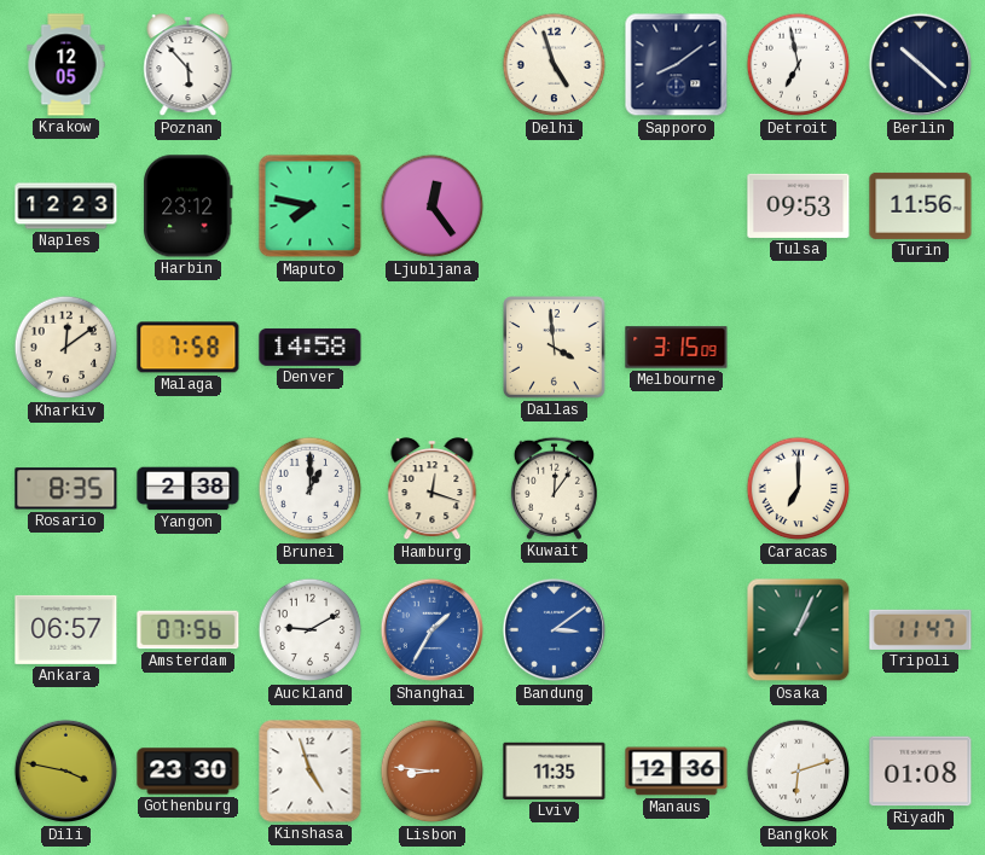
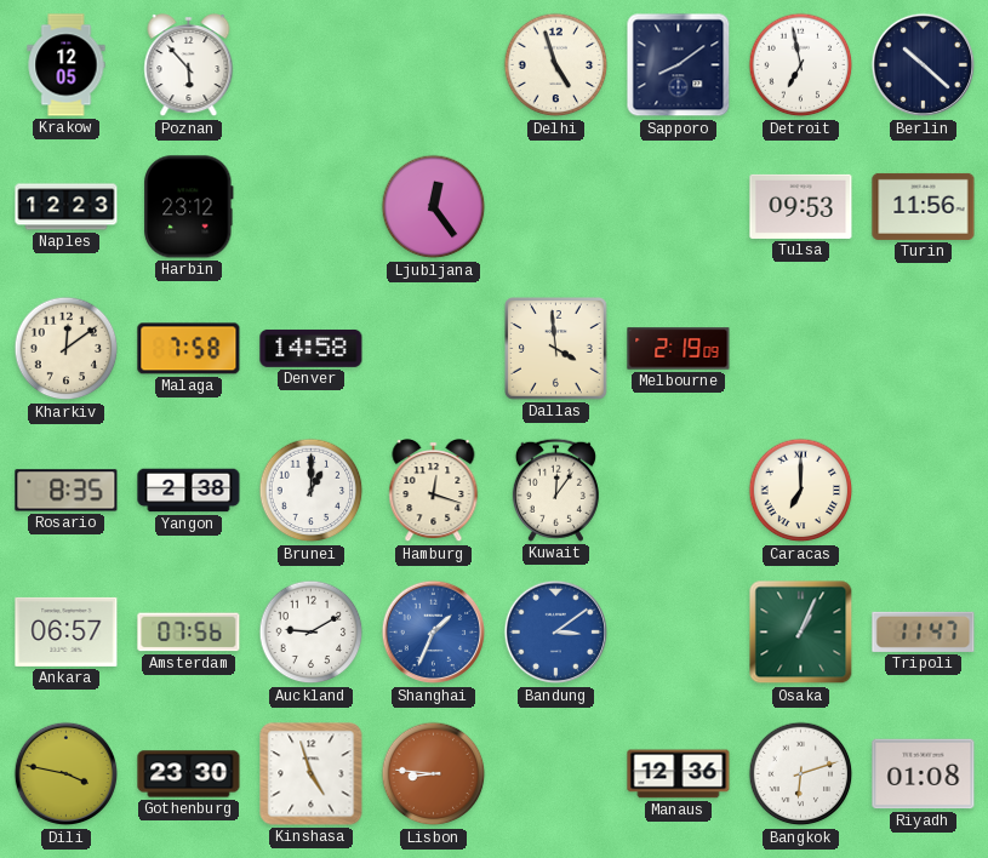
Maputo: 7:47 -> none
Melbourne: 3:15 -> 2:19
Shanghai: 1:35 -> 1:34
Lviv: 11:35 -> none
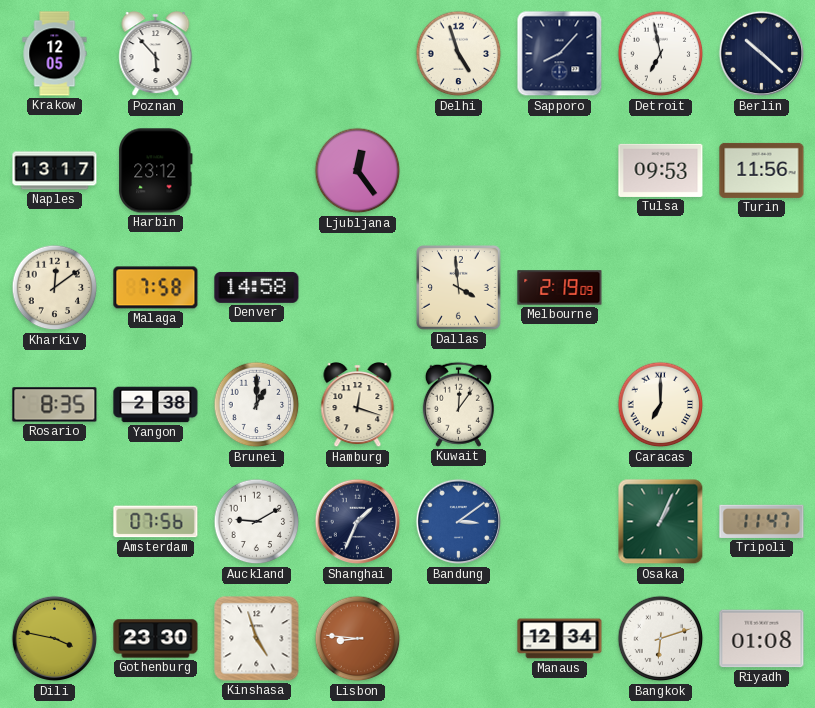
Sapporo: 8:09 -> 8:07
Naples: 12:23 -> 13:17
Ankara: 06:57 -> none
Shanghai dial: blue -> navy
Manaus: 12:36 -> 12:34
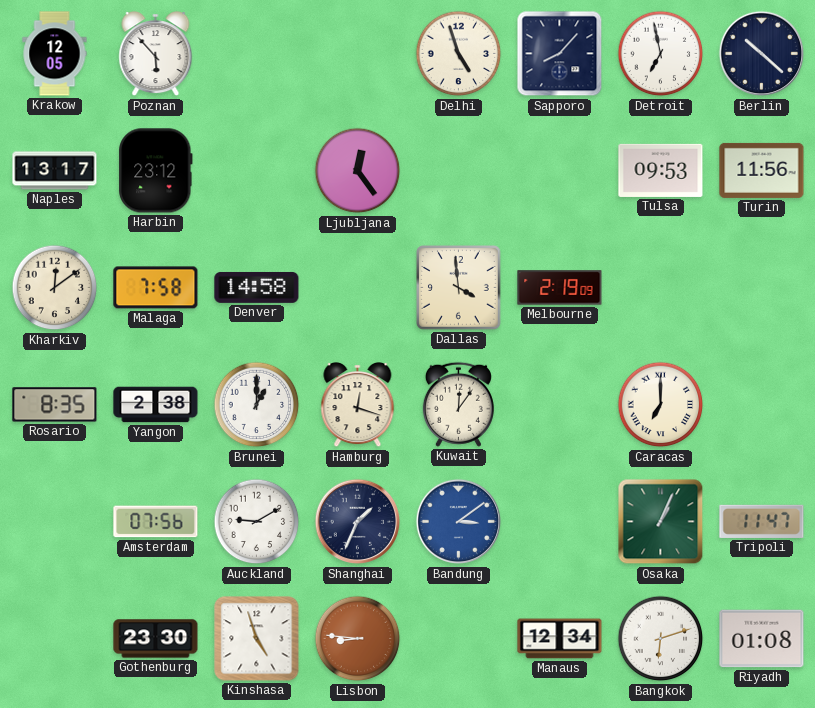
Dili: 3:47 -> none
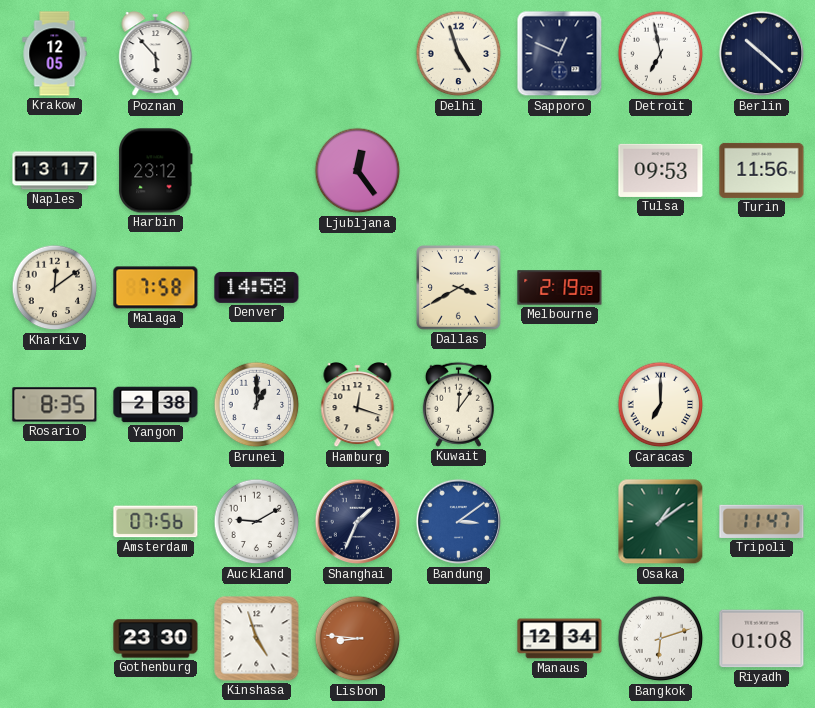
Sapporo: 8:07 -> 12:49
Dallas: 3:59 -> 3:40
Osaka: 1:04 -> 1:09
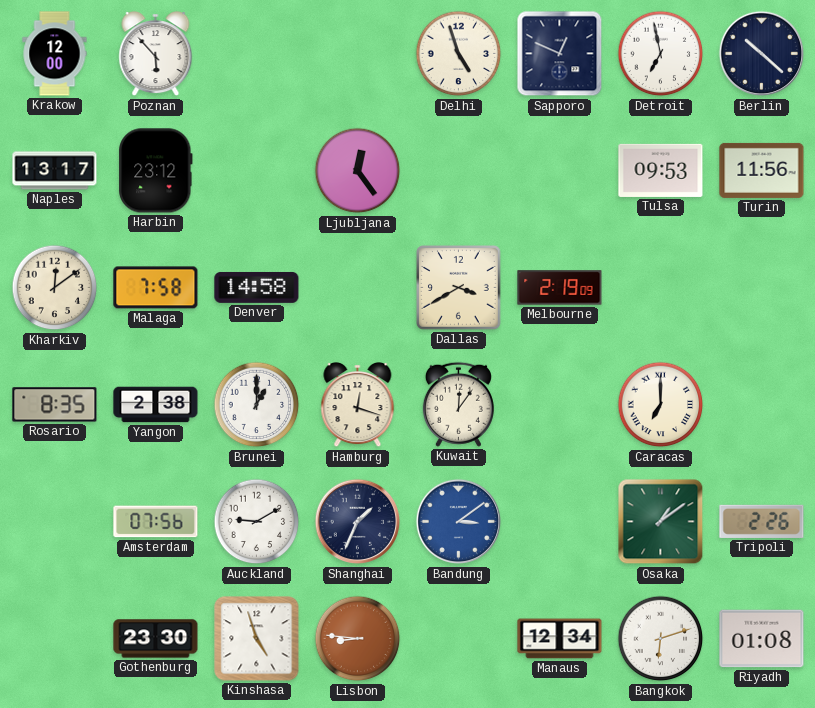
Krakow: 12:05 -> 12:00
Tripoli: 11:47 -> 2:26
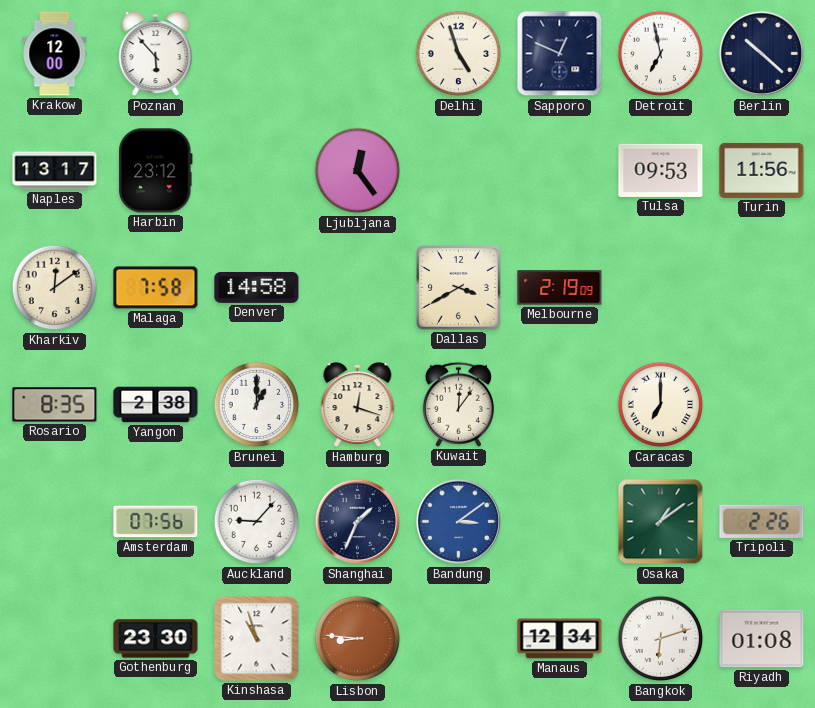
Auckland: 9:10 -> 9:07
Kinshasa: 4:57 -> 10:57
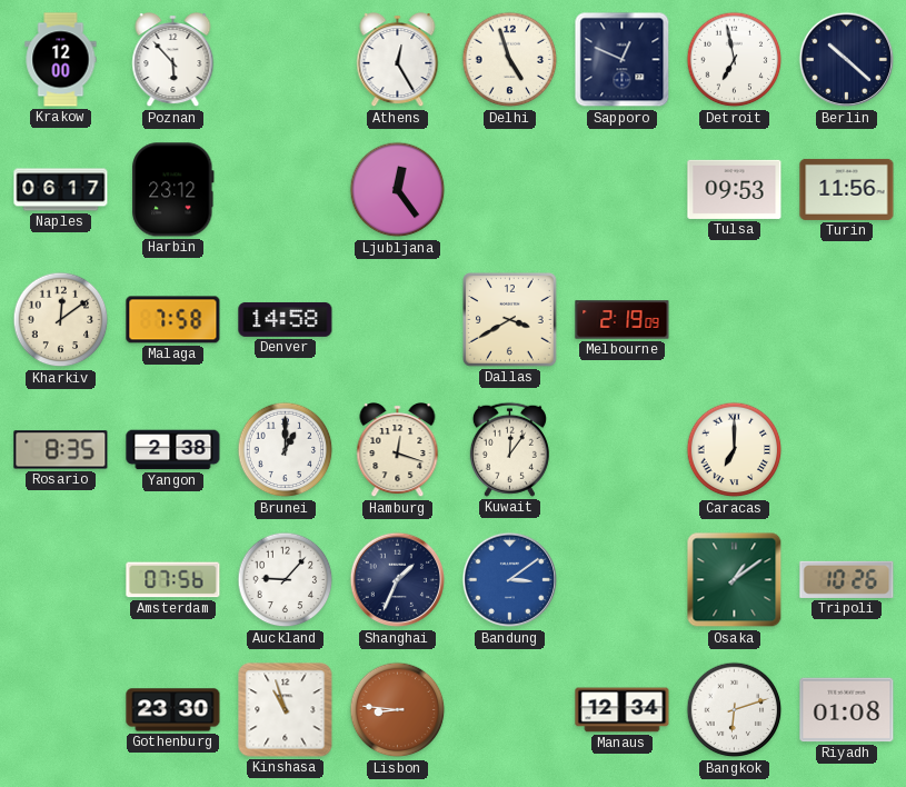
Athens: none -> 12:25
Naples: 13:17 -> 06:17
Tripoli: 2:26 -> 10:26
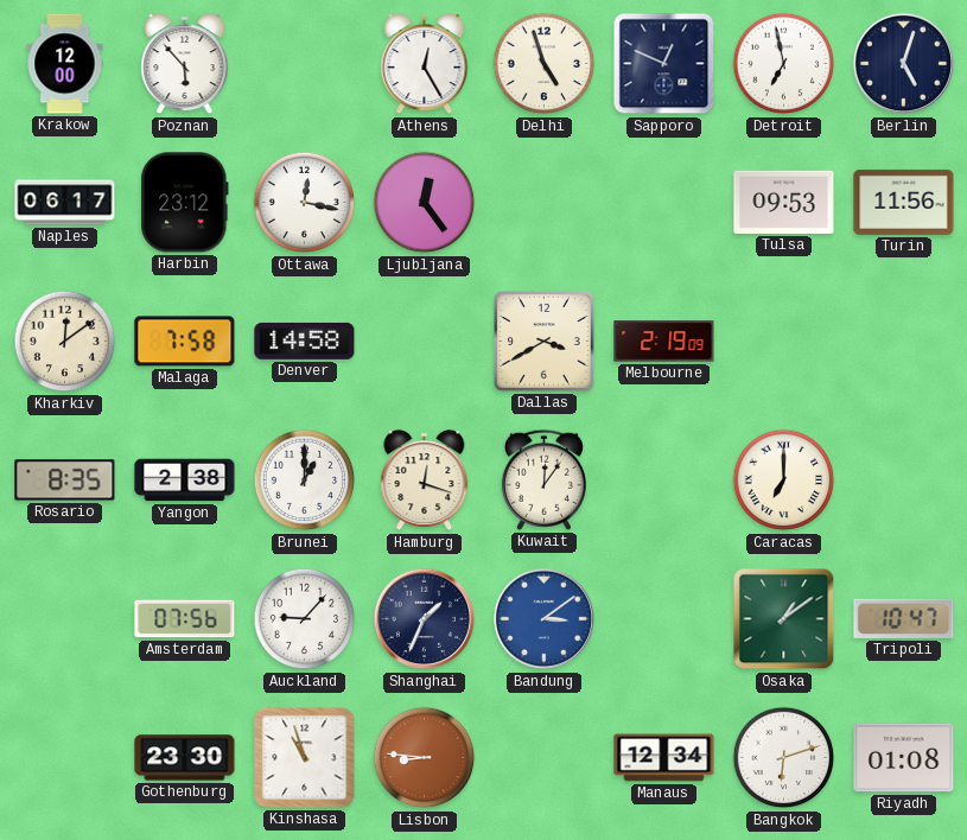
Berlin: 10:22 -> 5:03
Ottawa: none -> 12:17
Tripoli: 10:26 -> 10:47
